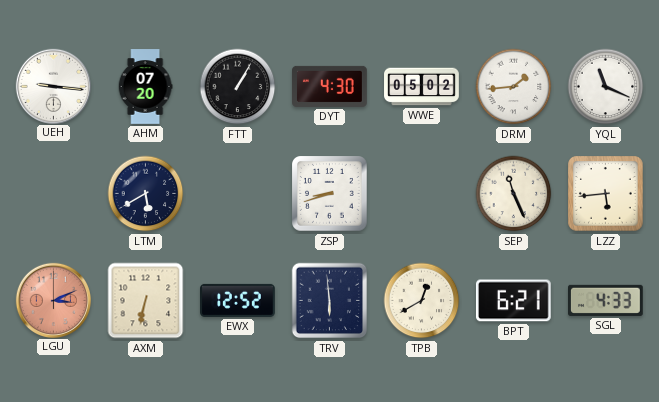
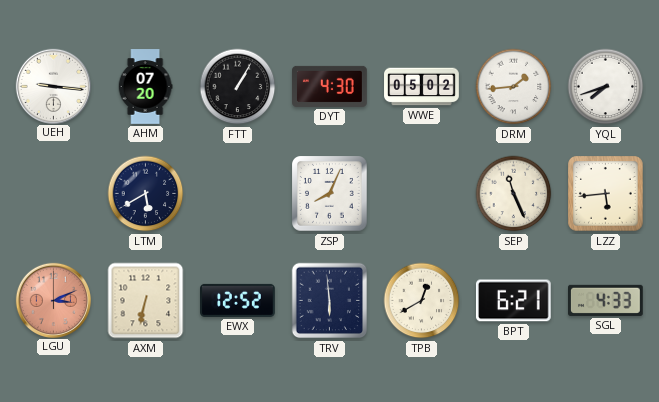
YQL: 11:19 -> 7:42
ZSP: 8:42 -> 8:04
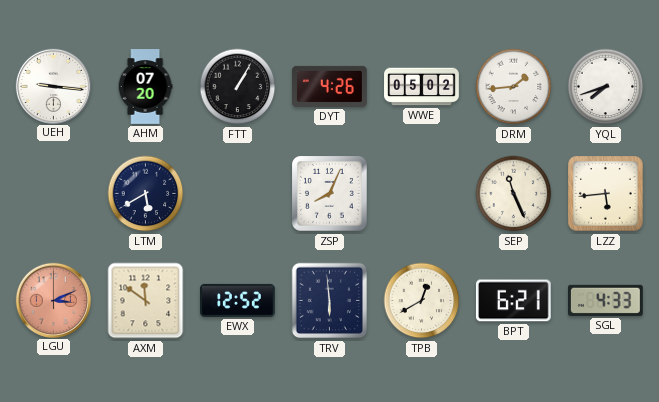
DYT: 4:30 -> 4:26
AXM: 6:32 -> 11:51
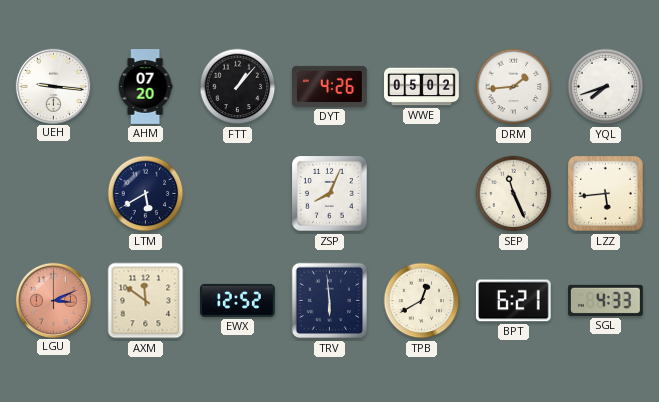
FTT: 1:05 -> 1:07
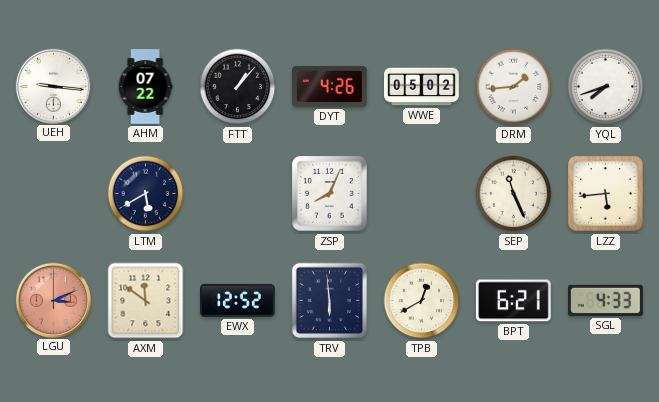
AHM: 07:20 -> 07:22
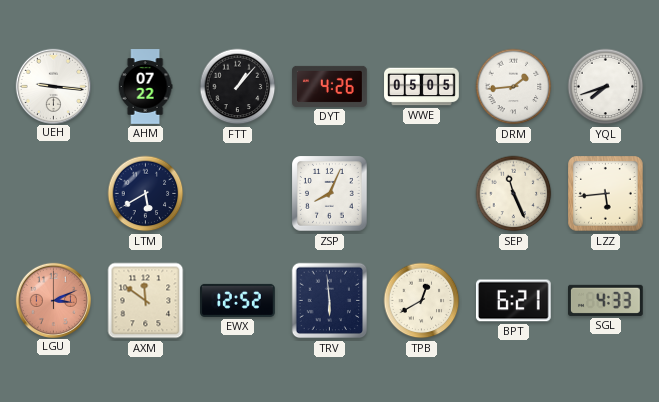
WWE: 05:02 -> 05:05
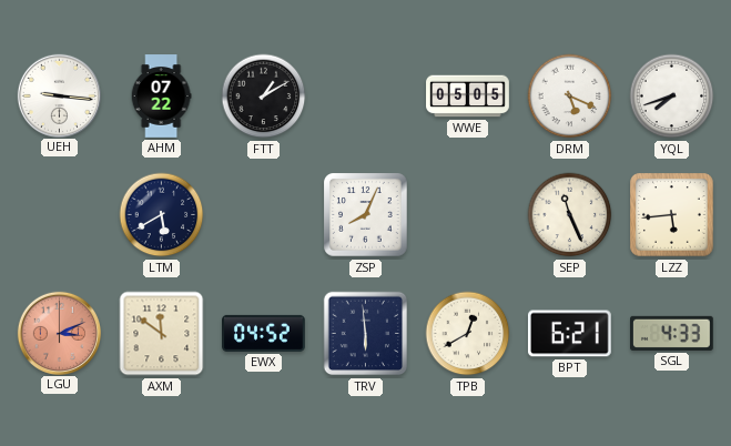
FTT: 1:07 -> 1:10
DYT: 4:26 -> none
DRM: 1:44 -> 5:19
EWX: 12:52 -> 04:52
